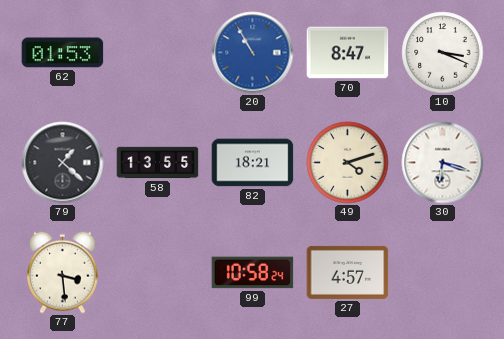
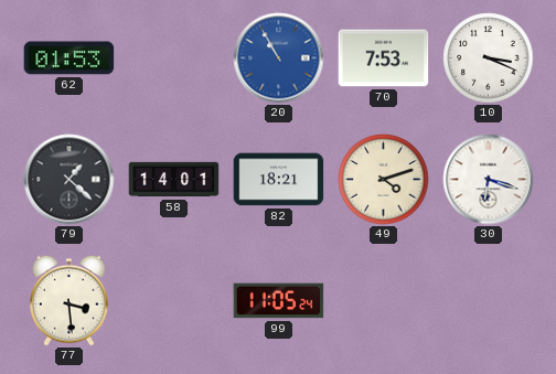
70: 8:47 -> 7:53
58: 13:55 -> 14:01
99: 10:58 -> 11:05
27: 4:57 -> none
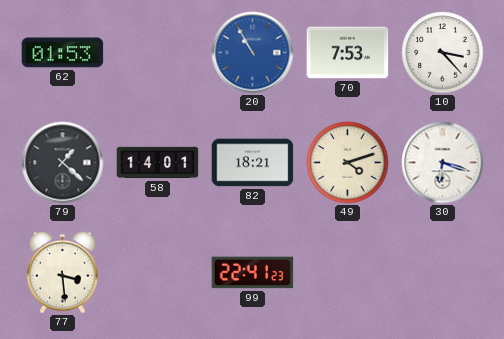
10: 3:19 -> 3:23
99: 11:05 -> 22:41
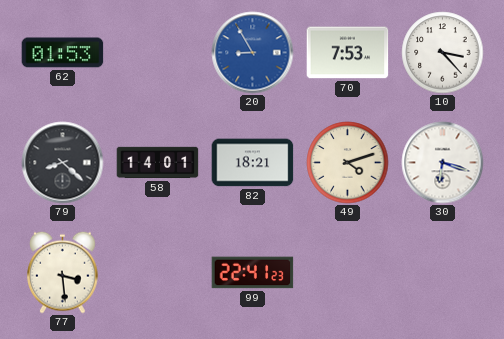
20: 10:55 -> 8:55
79: 1:22 -> 8:22
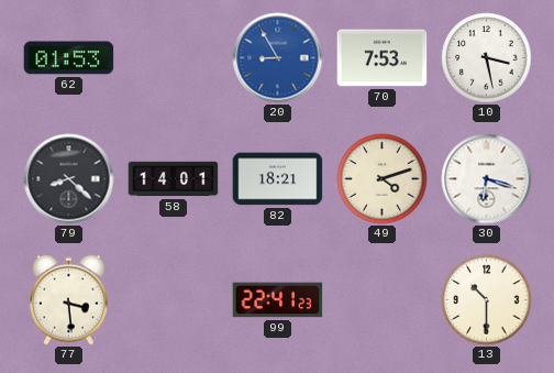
10: 3:23 -> 3:28
13: none -> 10:30
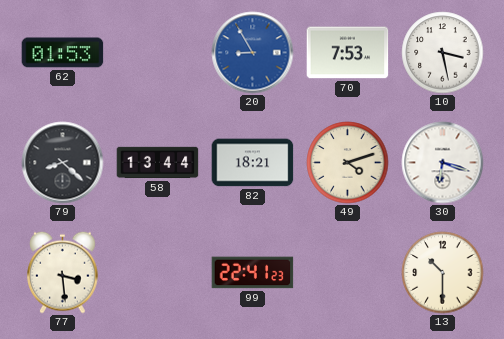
58: 14:01 -> 13:44
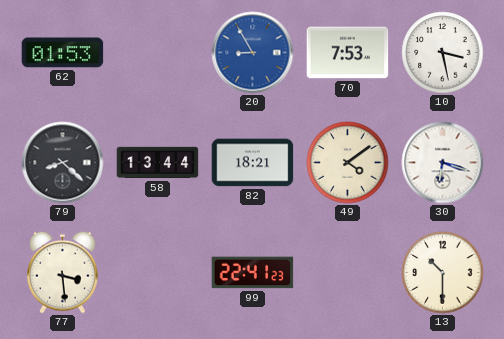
49: 4:12 -> 4:09
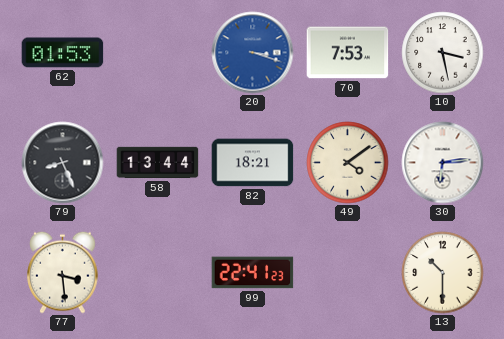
20: 8:55 -> 3:18
79: 8:22 -> 8:26
30: 6:18 -> 6:14
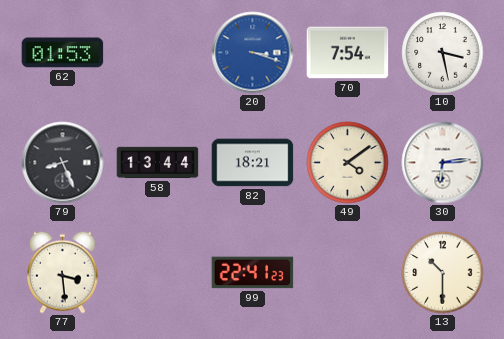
70: 7:53 -> 7:54
